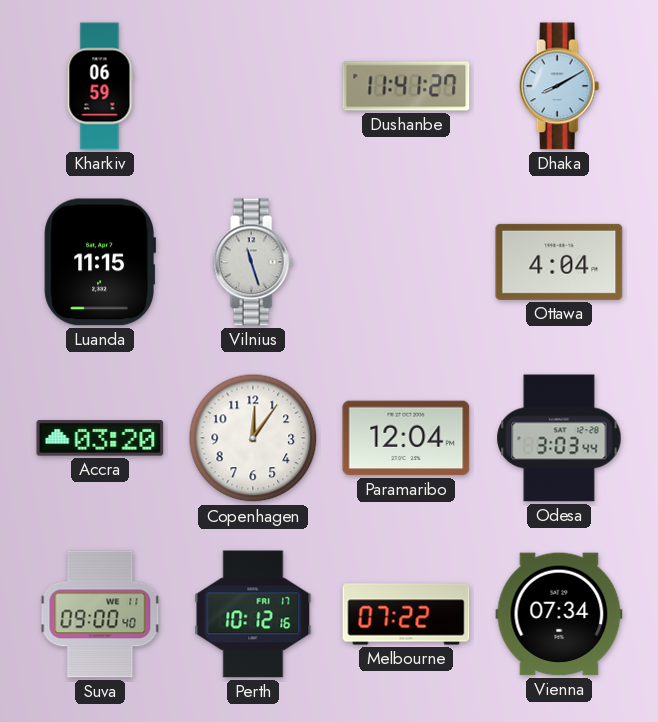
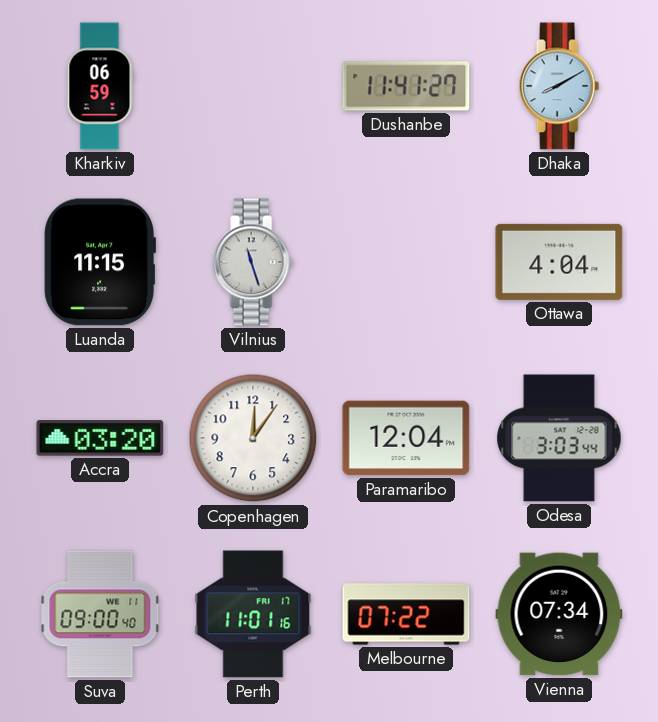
Perth: 10:12 -> 11:01
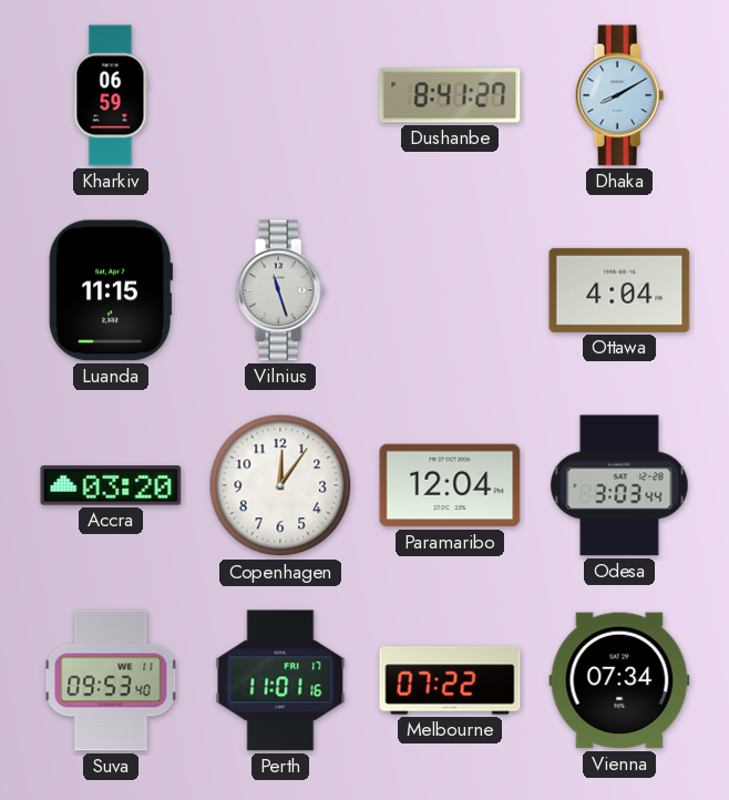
Dushanbe: 11:41 -> 8:41
Suva: 09:00 -> 09:53
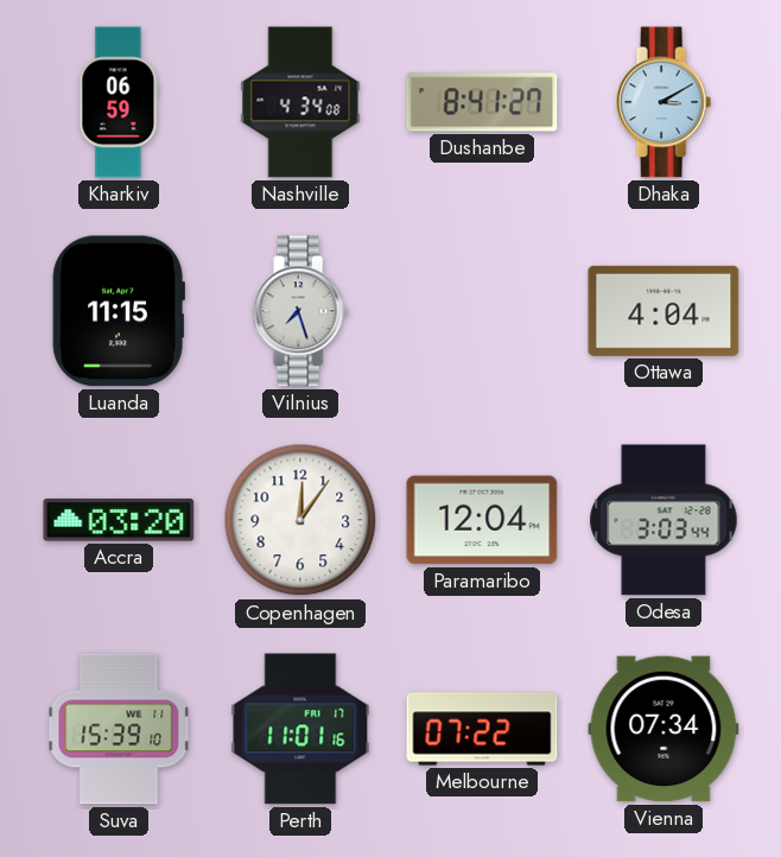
Nashville: none -> 4:34
Dhaka: 8:10 -> 3:10
Vilnius: 11:27 -> 7:27
Suva: 09:53 -> 15:39
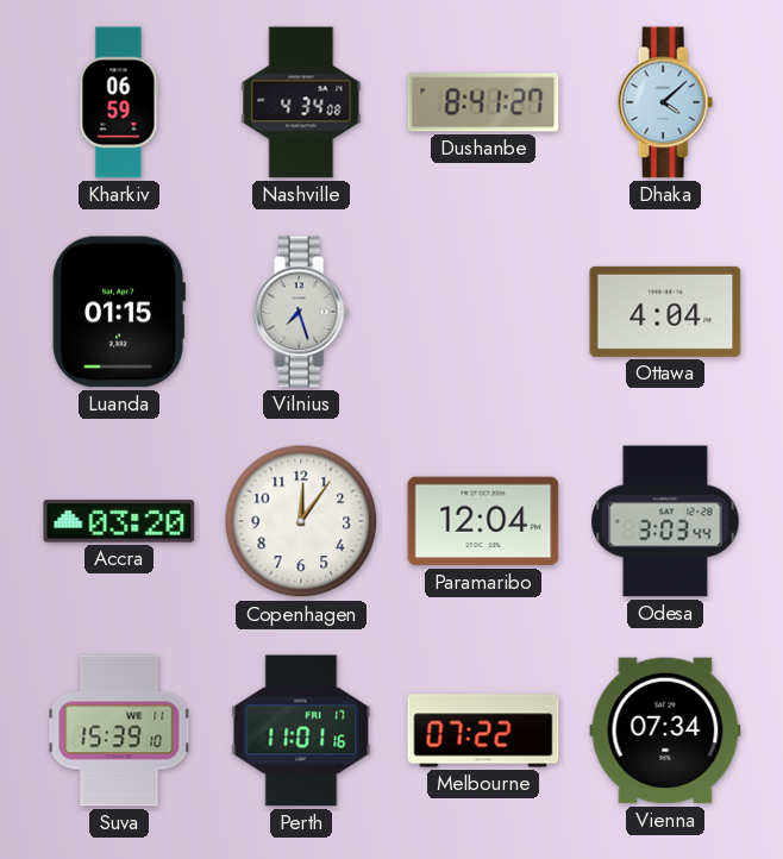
Dhaka: 3:10 -> 4:08
Luanda: 11:15 -> 01:15
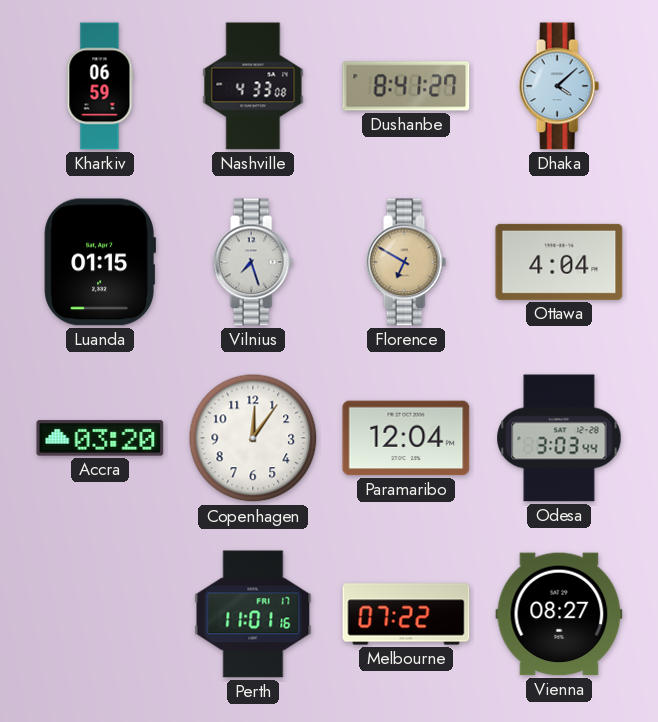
Nashville: 4:34 -> 4:33
Florence: none -> 6:50
Suva: 15:39 -> none
Vienna: 07:34 -> 08:27
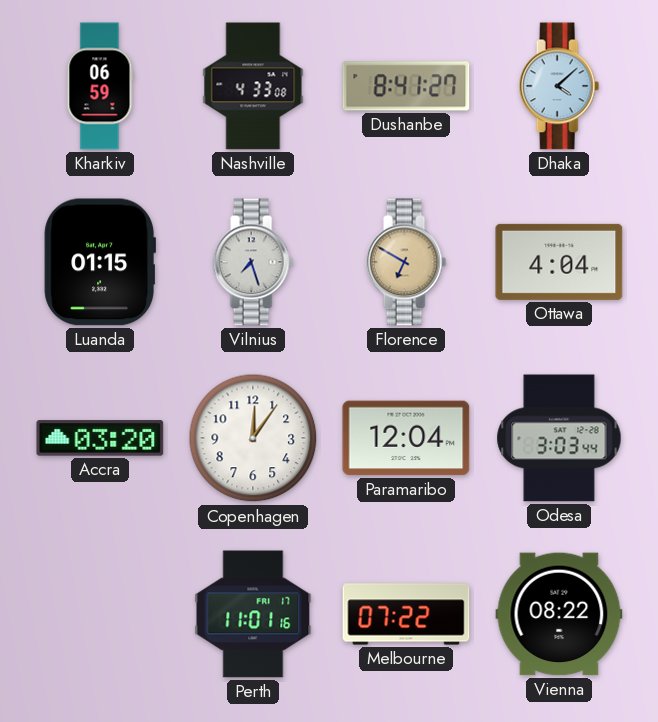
Vienna: 08:27 -> 08:22
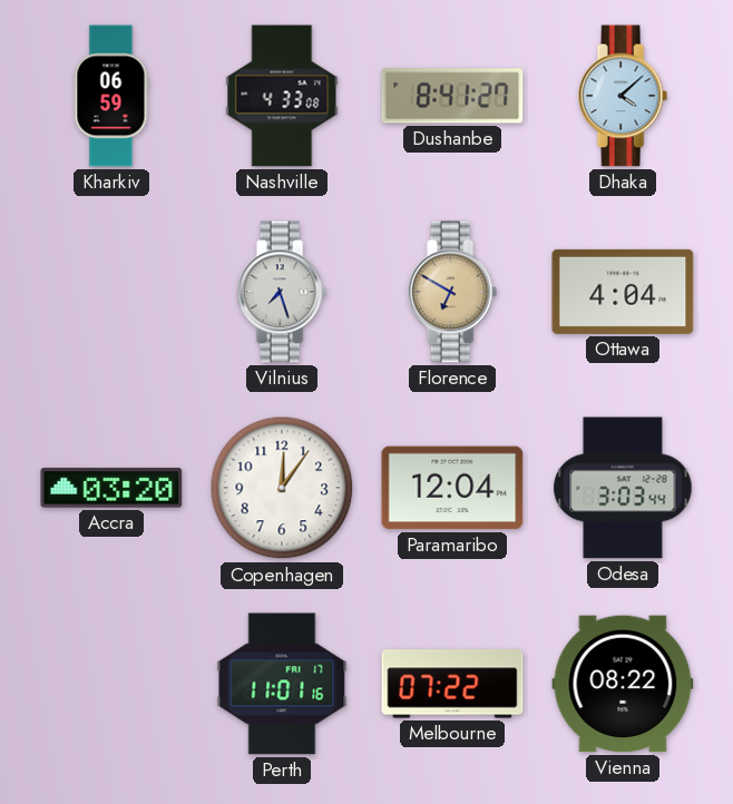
Luanda: 01:15 -> none
